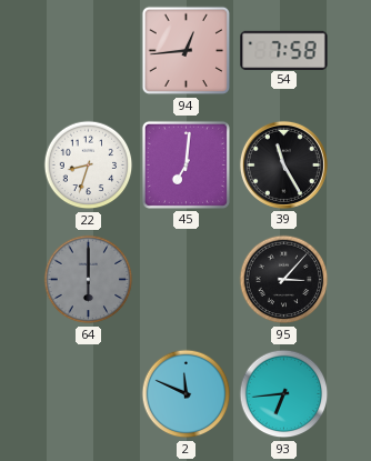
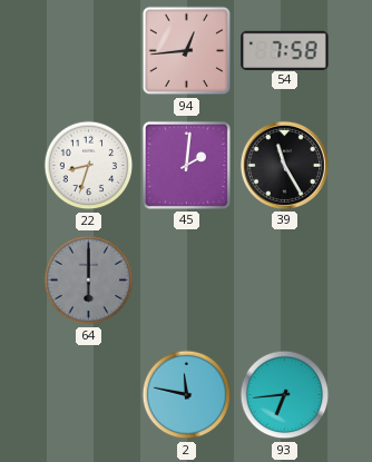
45: 7:01 -> 2:01
95: 3:07 -> none
2: 11:49 -> 11:47
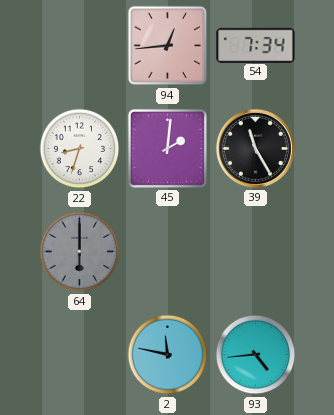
54: 7:58 -> 7:34
93: 6:44 -> 4:44
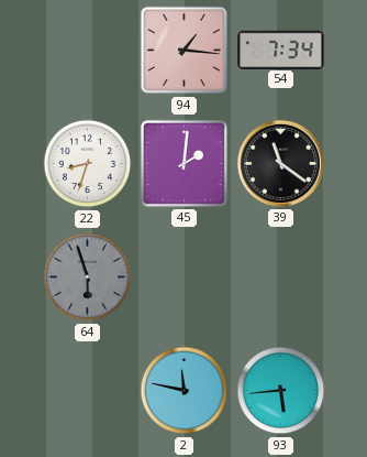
94: 12:44 -> 1:16
39: 11:25 -> 11:21
64: 6:00 -> 5:57
93: 4:44 -> 5:44
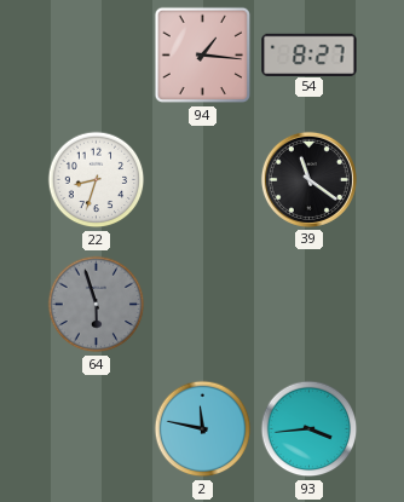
54: 7:34 -> 8:27
45: 2:01 -> none
93: 5:44 -> 3:44
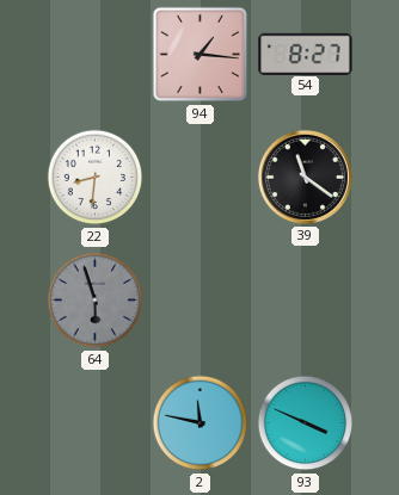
22: 8:33 -> 8:31
93: 3:44 -> 3:49
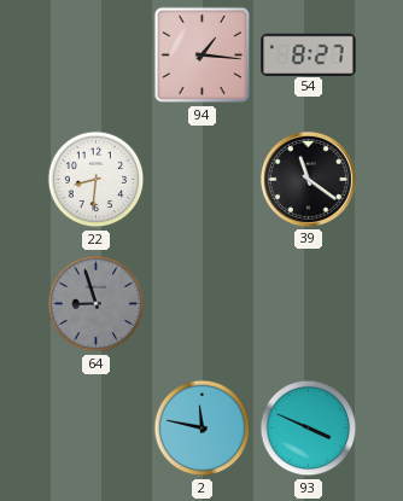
64: 5:57 -> 8:57
